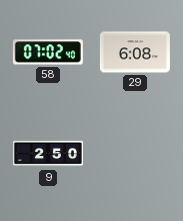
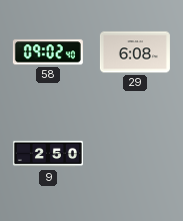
58: 07:02 -> 09:02
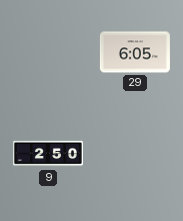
58: 09:02 -> none
29: 6:08 -> 6:05
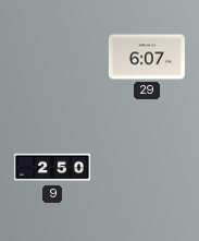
29: 6:05 -> 6:07
